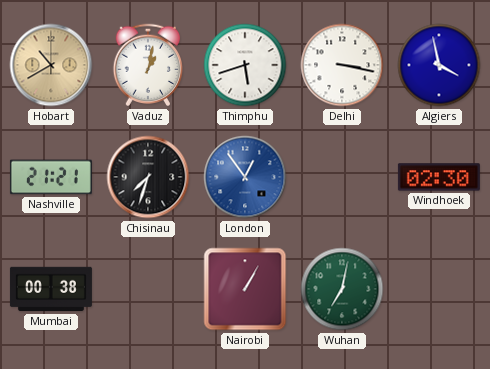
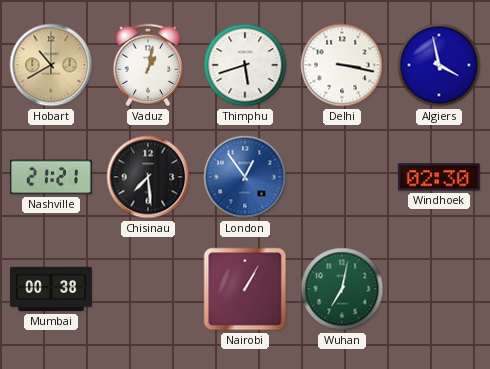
Chisinau: 7:33 -> 7:29
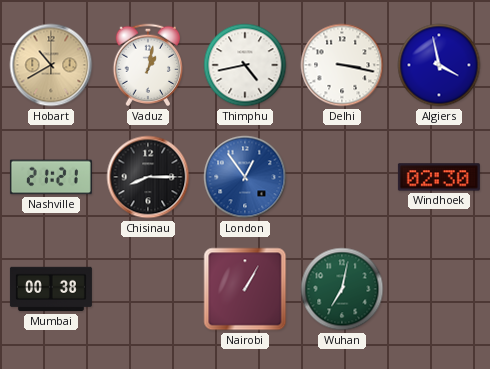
Thimphu: 5:42 -> 4:43
Chisinau: 7:29 -> 8:15
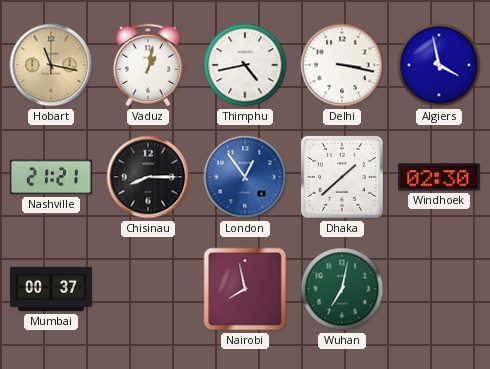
Hobart: 10:40 -> 11:17
Dhaka: none -> 1:38
Mumbai: 00:38 -> 00:37
Nairobi: 1:05 -> 7:58
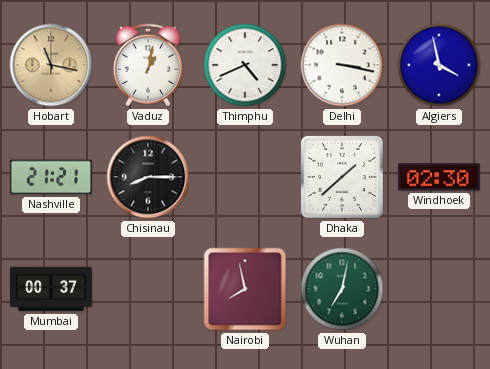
Thimphu: 4:43 -> 4:41
London: 12:54 -> none
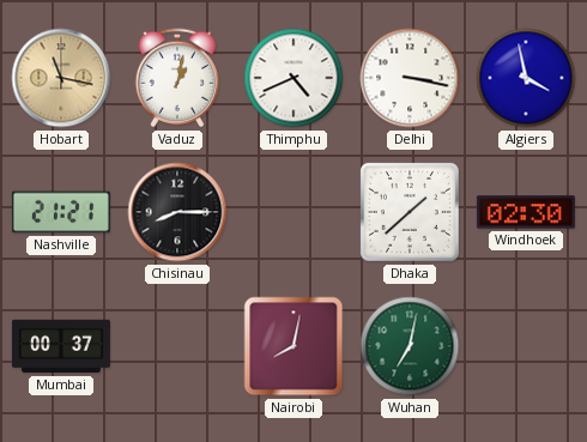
Nairobi: 7:58 -> 8:02
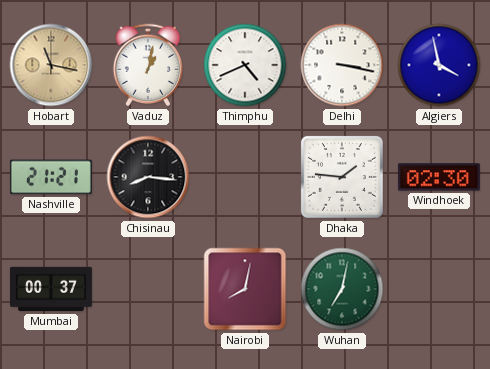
Chisinau: 8:15 -> 8:16
Dhaka: 1:38 -> 1:46
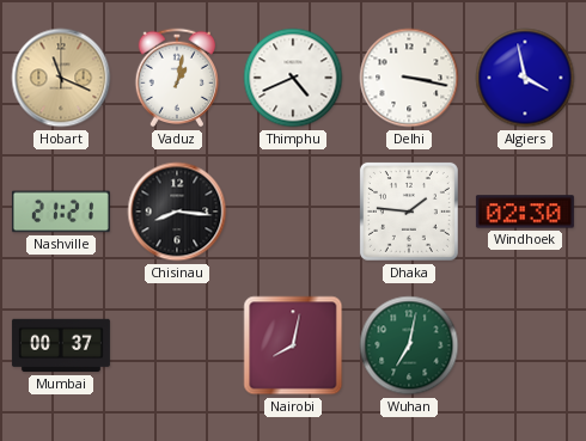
Hobart: 11:17 -> 11:19
